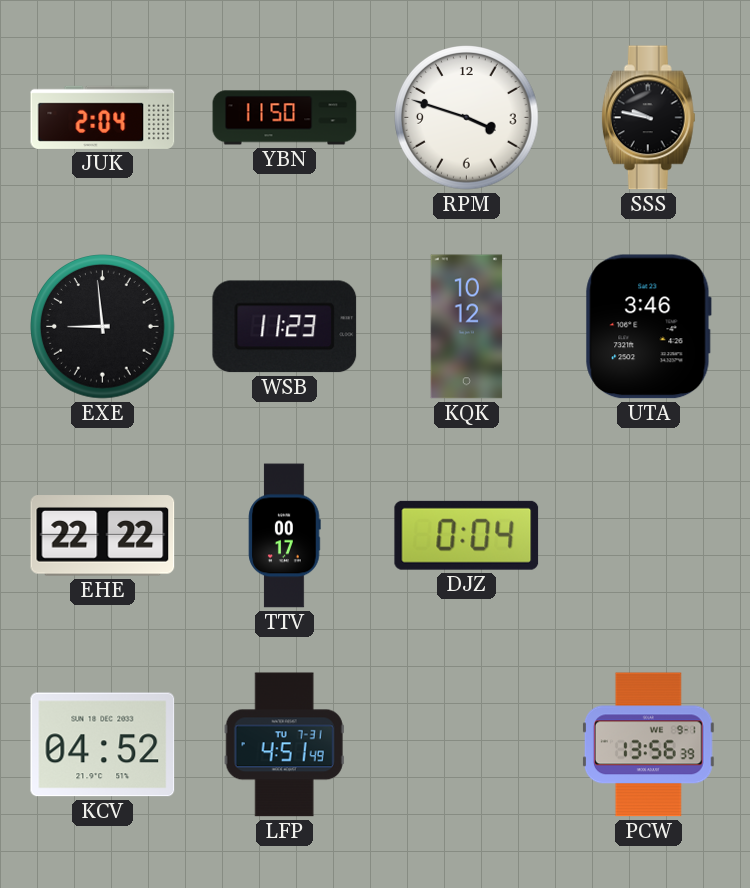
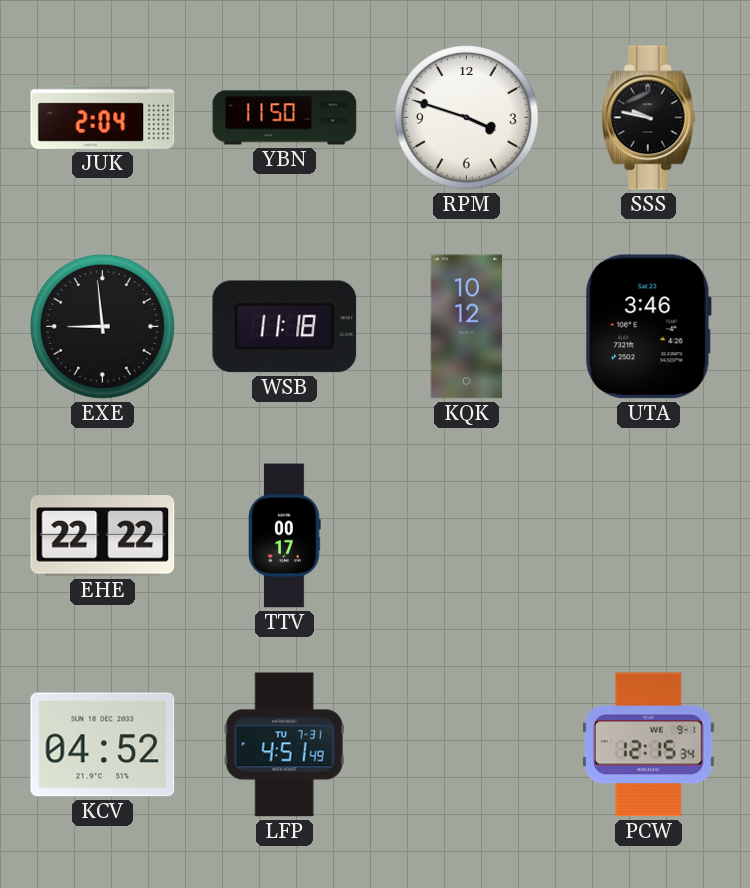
WSB: 11:23 -> 11:18
DJZ: 0:04 -> none
PCW: 13:56 -> 12:15
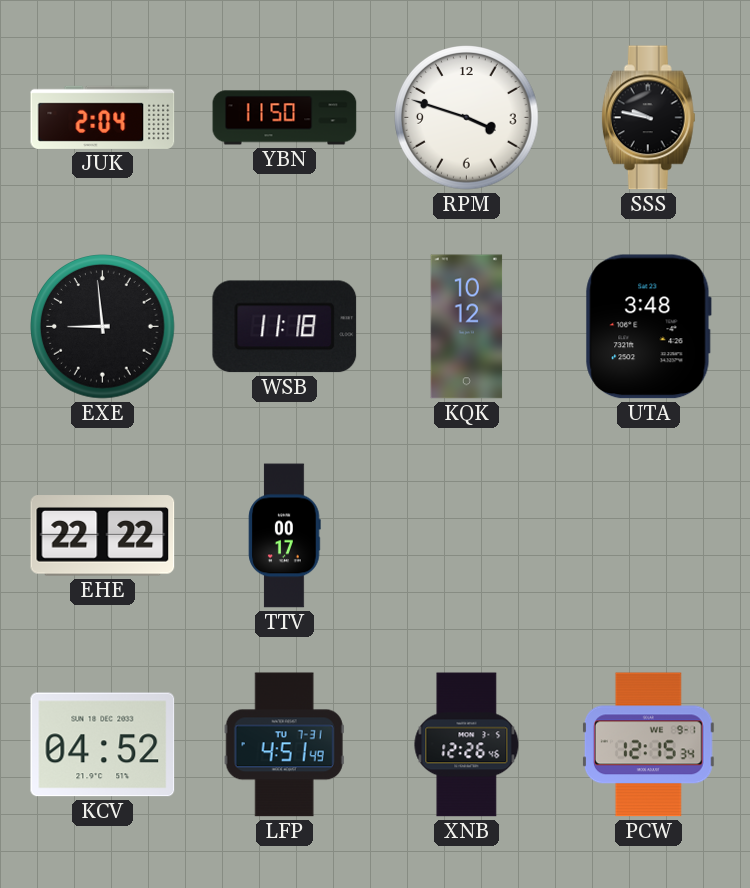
UTA: 3:46 -> 3:48
XNB: none -> 12:26
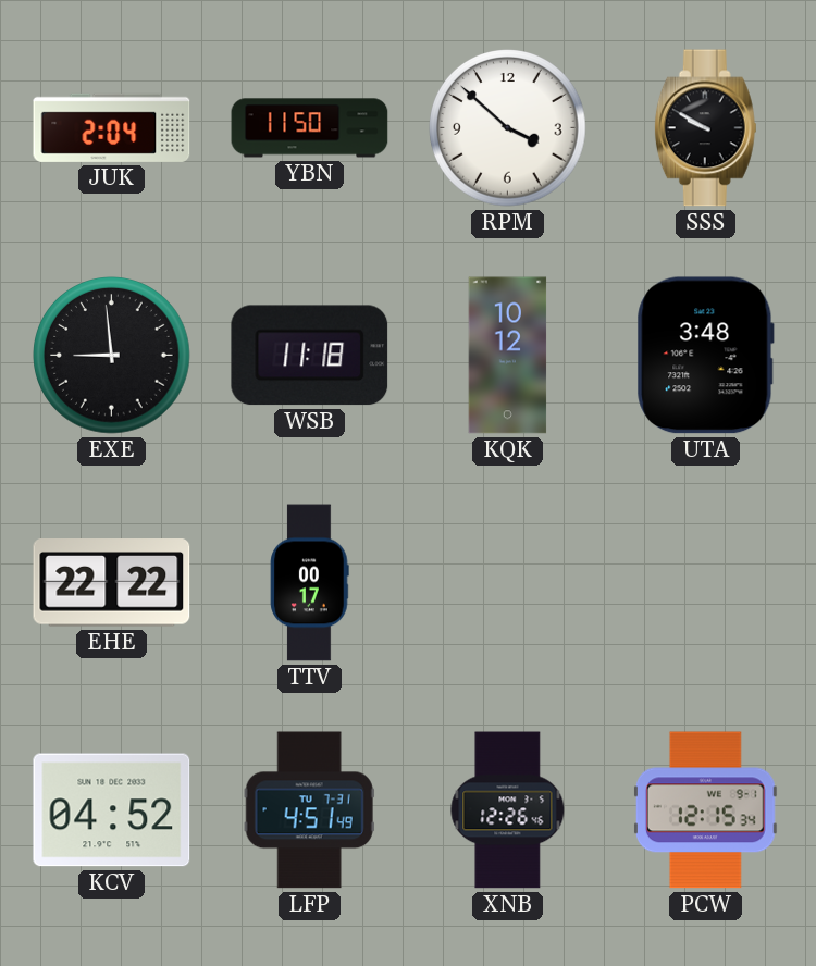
RPM: 3:48 -> 3:52
SSS: 9:47 -> 9:50
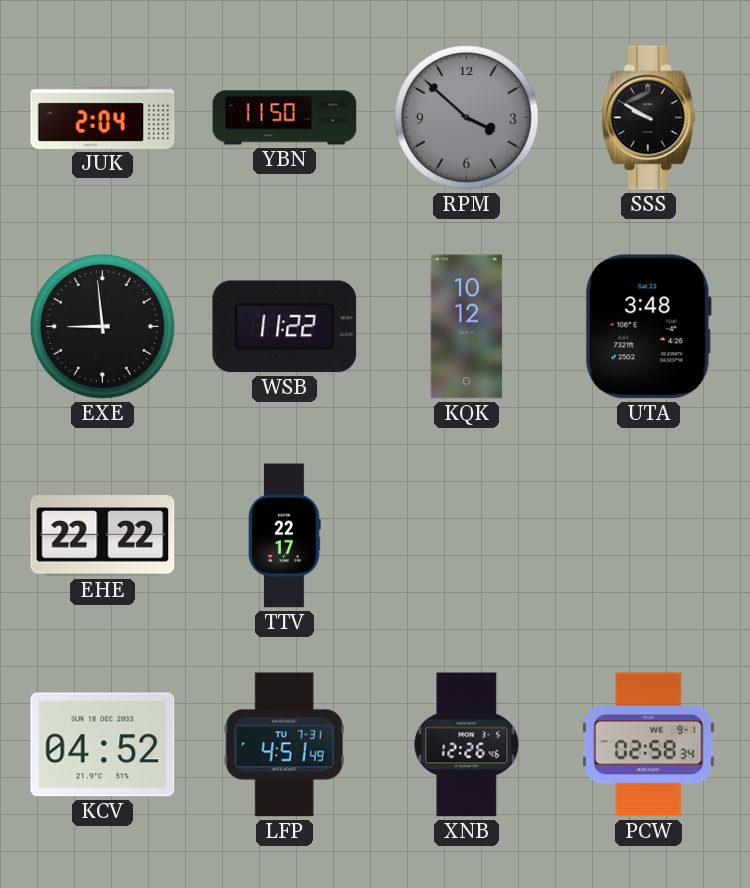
RPM dial: white -> grey
WSB: 11:18 -> 11:22
TTV: 00:17 -> 22:17
PCW: 12:15 -> 02:58
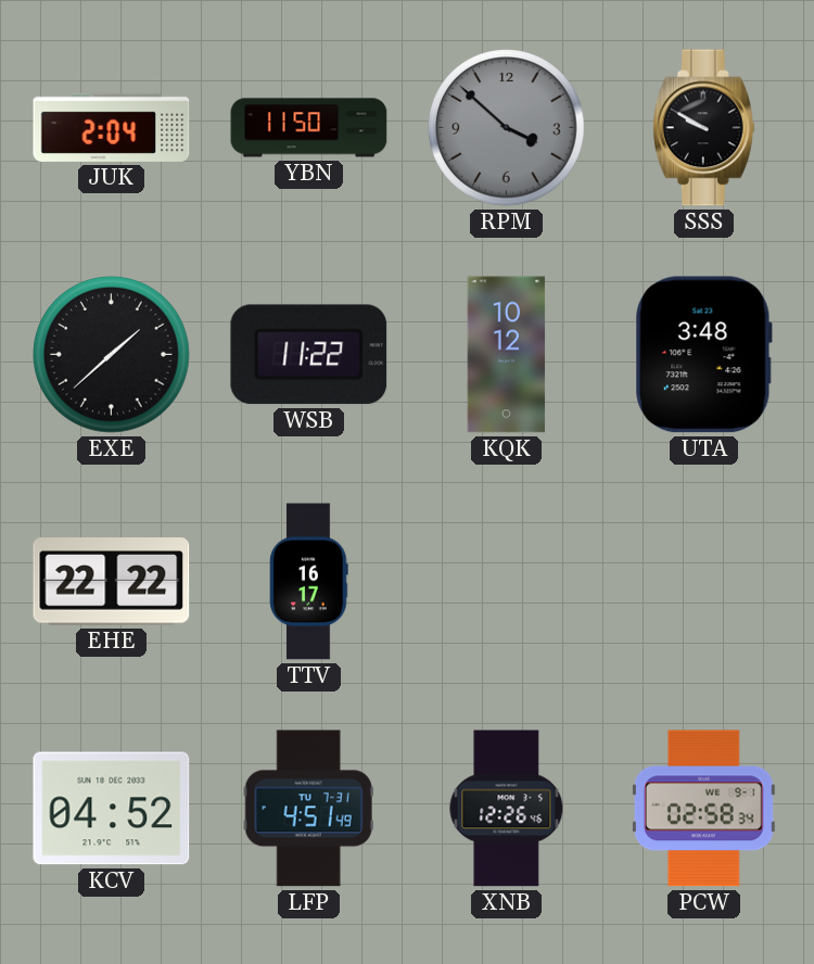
EXE: 8:59 -> 1:38
TTV: 22:17 -> 16:17
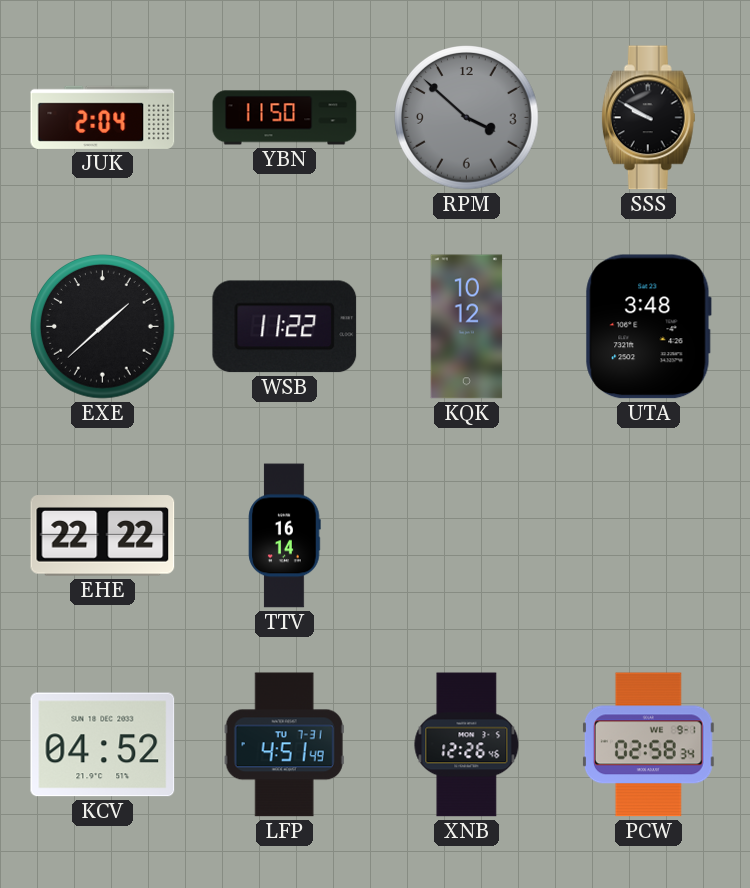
TTV: 16:17 -> 16:14
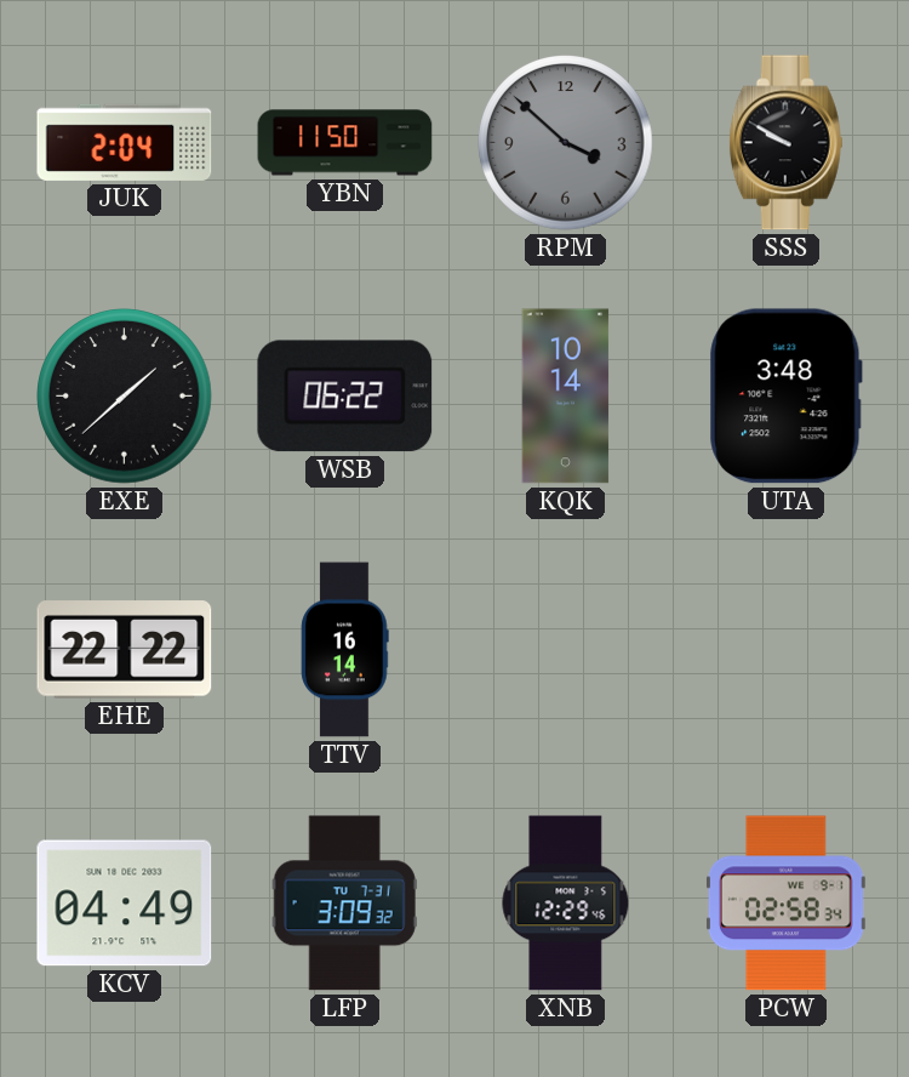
WSB: 11:22 -> 06:22
KQK: 10:12 -> 10:14
KCV: 04:52 -> 04:49
LFP: 4:51 -> 3:09
XNB: 12:26 -> 12:29
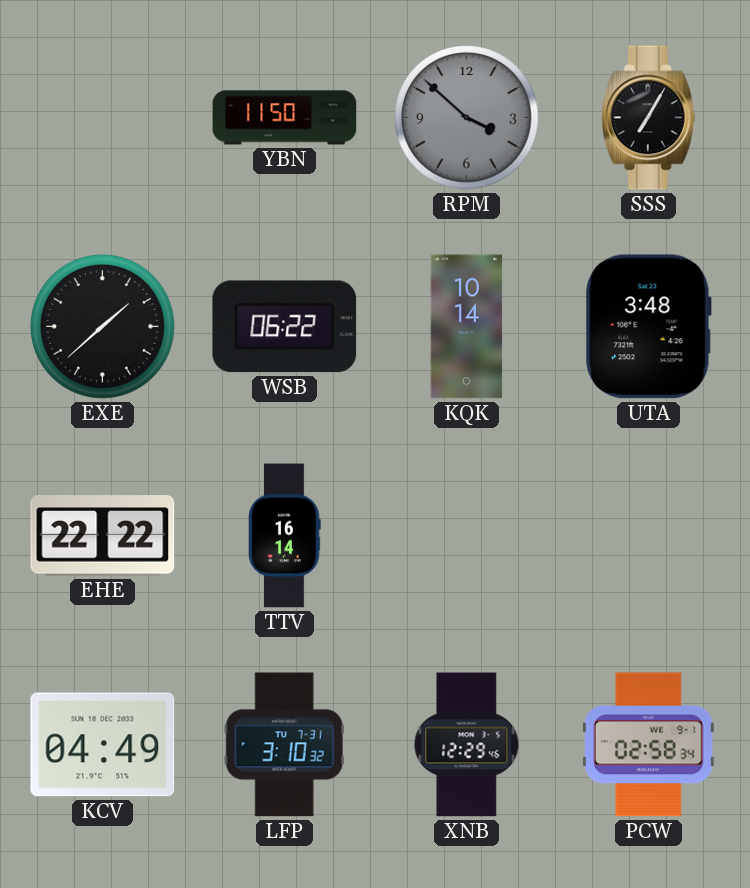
JUK: 2:04 -> none
SSS: 9:50 -> 7:05
LFP: 3:09 -> 3:10
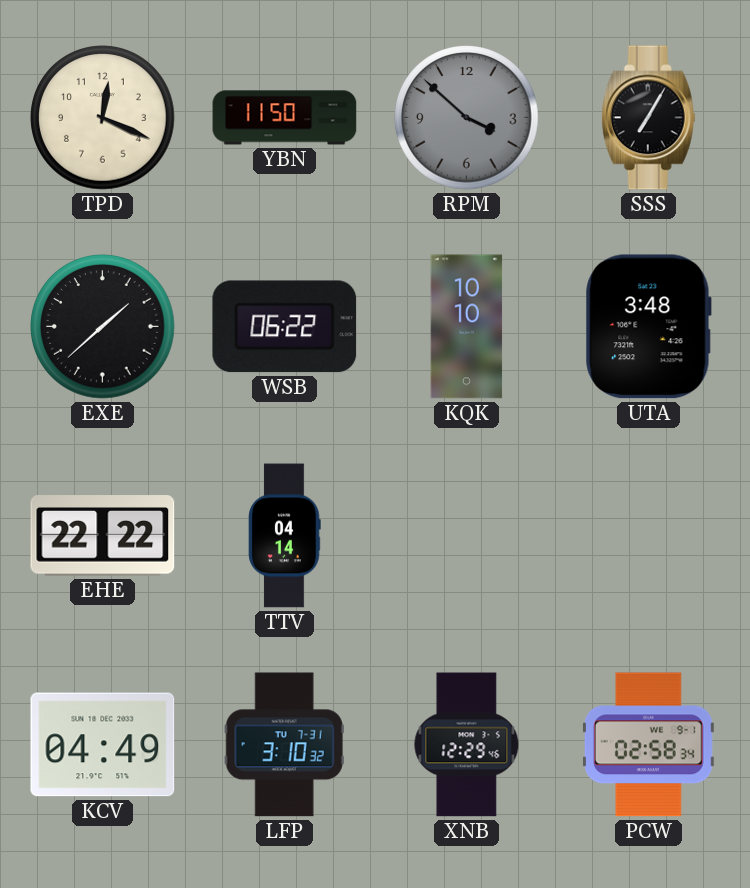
TPD: none -> 12:19
KQK: 10:14 -> 10:10
TTV: 16:14 -> 04:14
